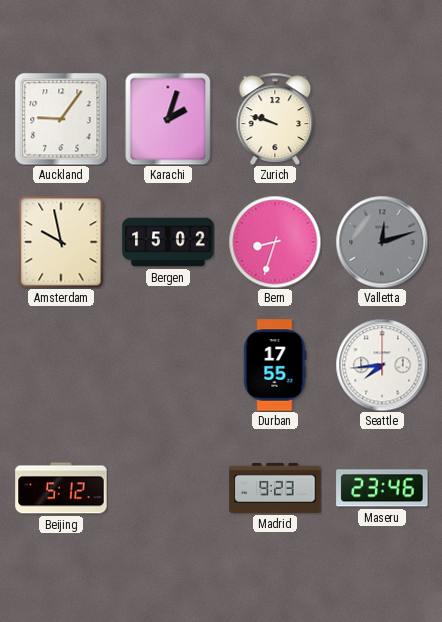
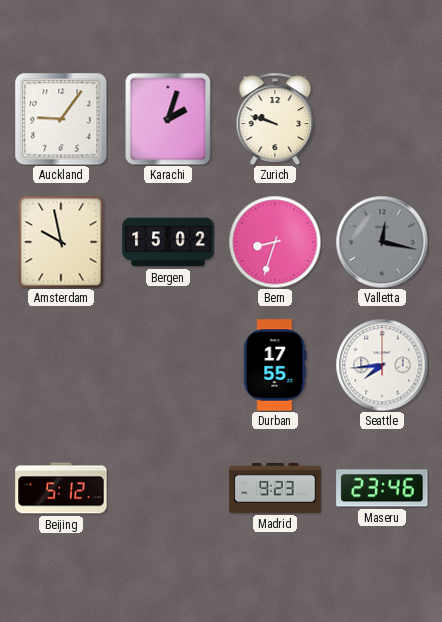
Valletta: 12:12 -> 12:17
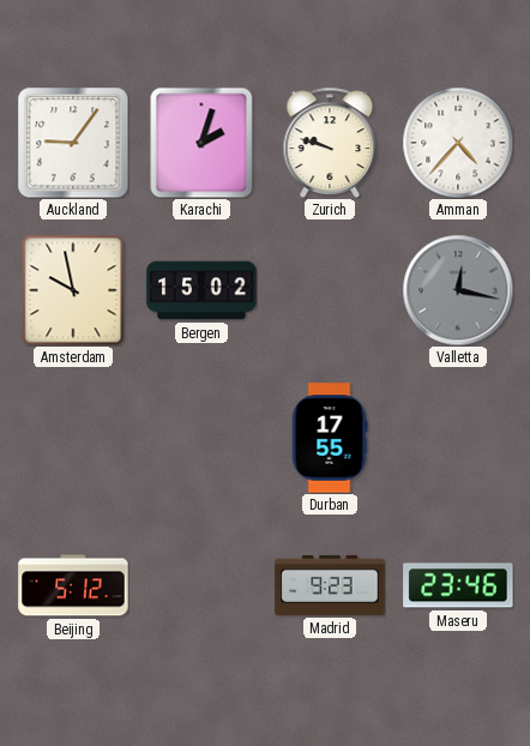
Amman: none -> 4:37
Bern: 8:33 -> none
Seattle: 7:44 -> none
